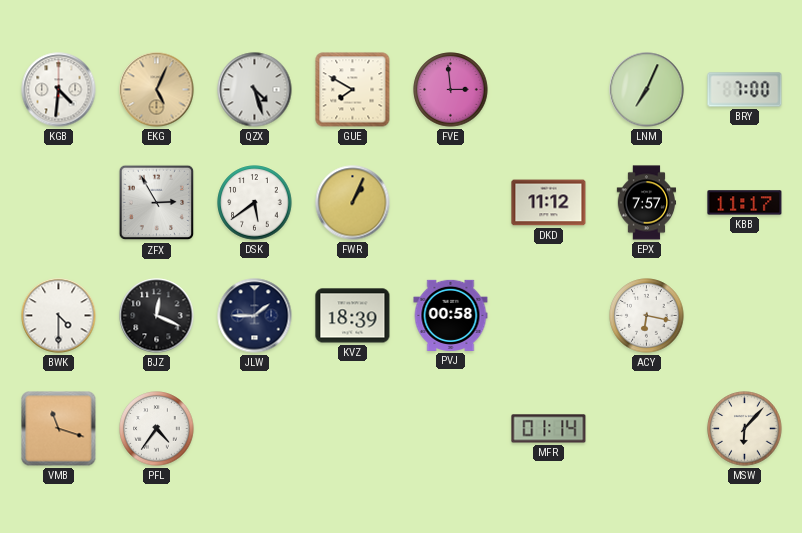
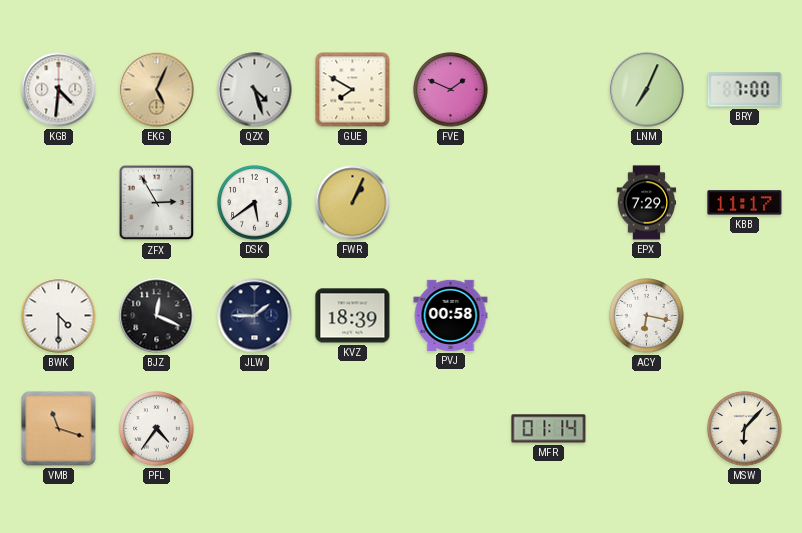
FVE: 2:59 -> 1:49
DKD: 11:12 -> none
EPX: 7:57 -> 7:29
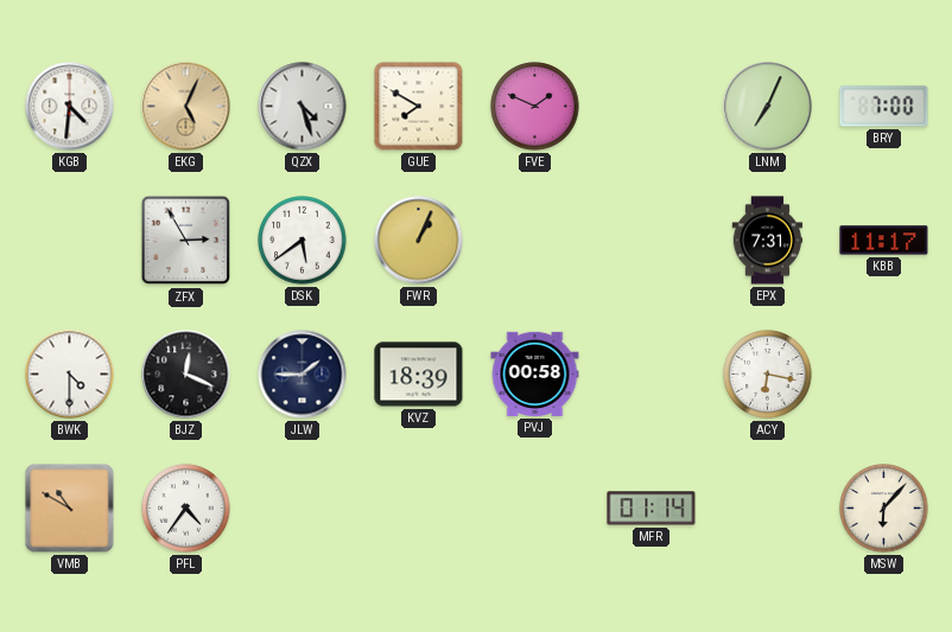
EPX: 7:29 -> 7:31
VMB: 11:18 -> 10:50
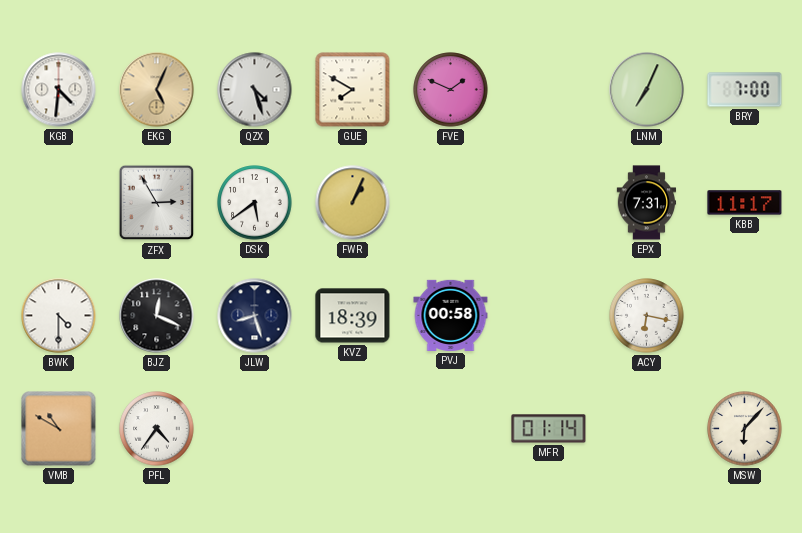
JLW: 1:45 -> 8:27
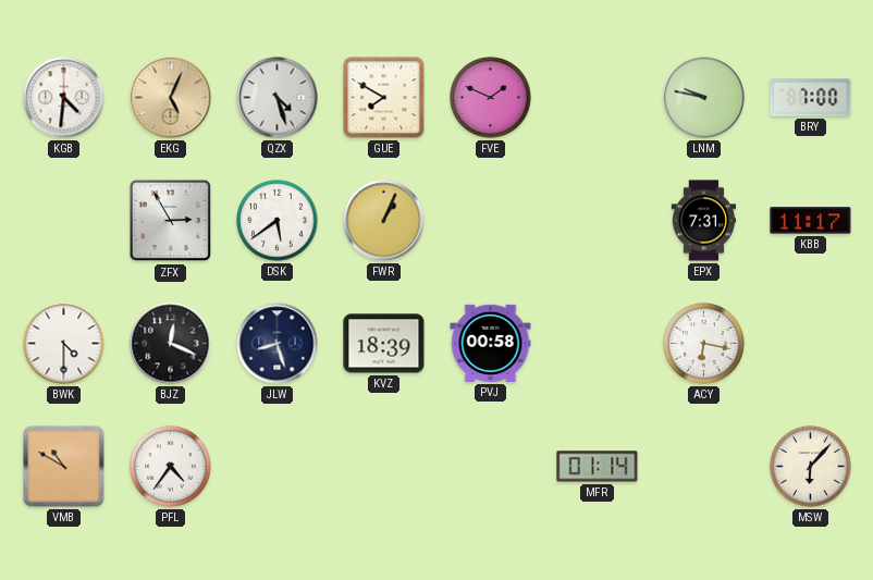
LNM: 7:04 -> 9:47
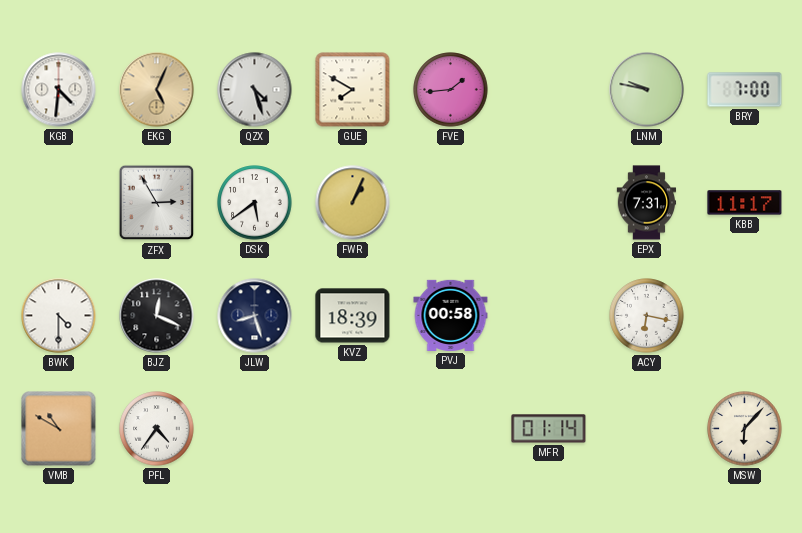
FVE: 1:49 -> 1:44
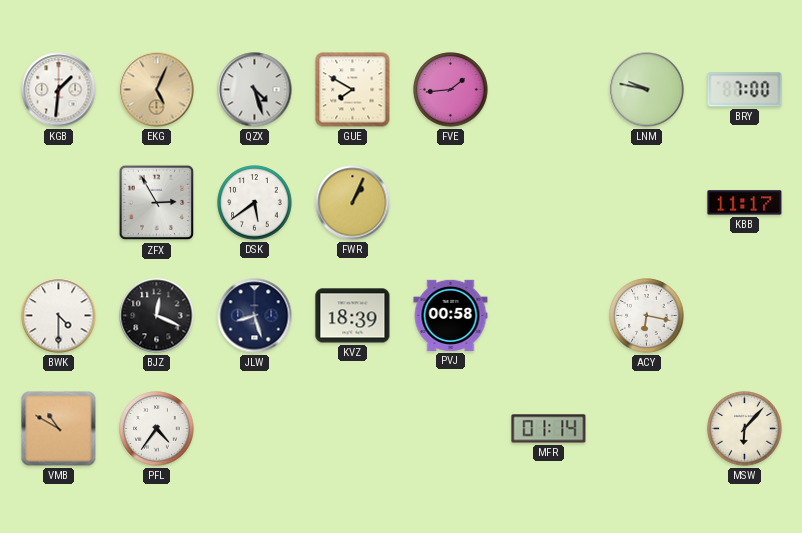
KGB: 4:31 -> 1:31
EPX: 7:31 -> none
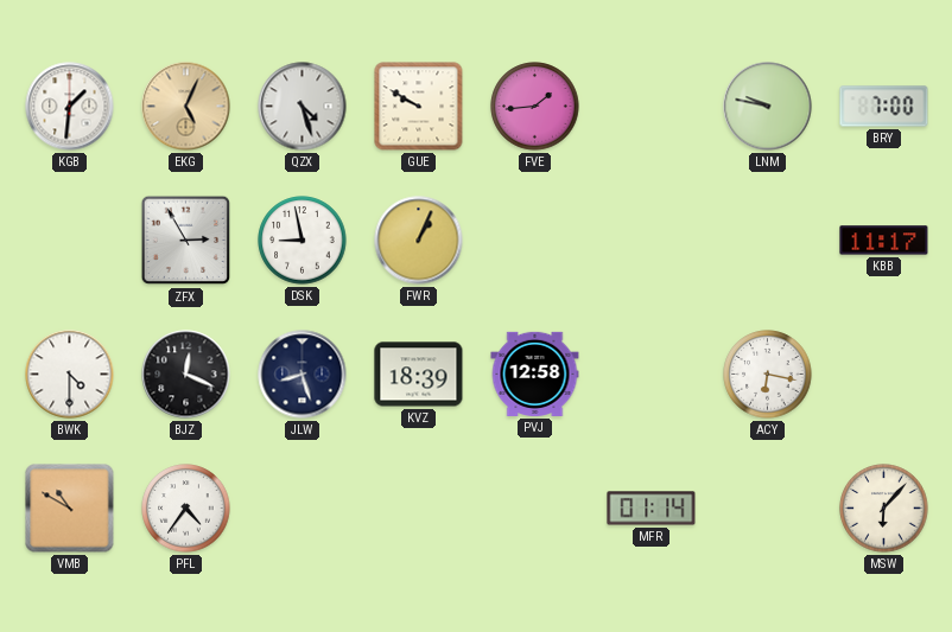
GUE: 7:50 -> 9:50
DSK: 5:39 -> 8:58
PVJ: 00:58 -> 12:58
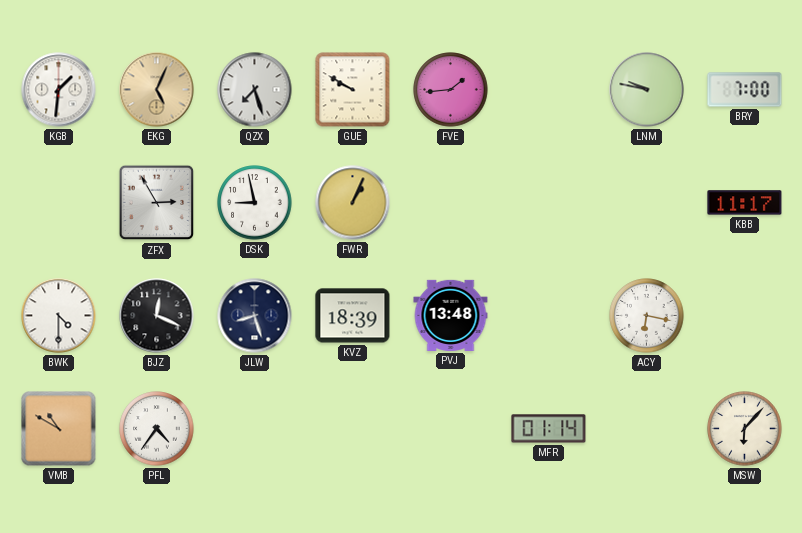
QZX: 4:27 -> 7:27
PVJ: 12:58 -> 13:48
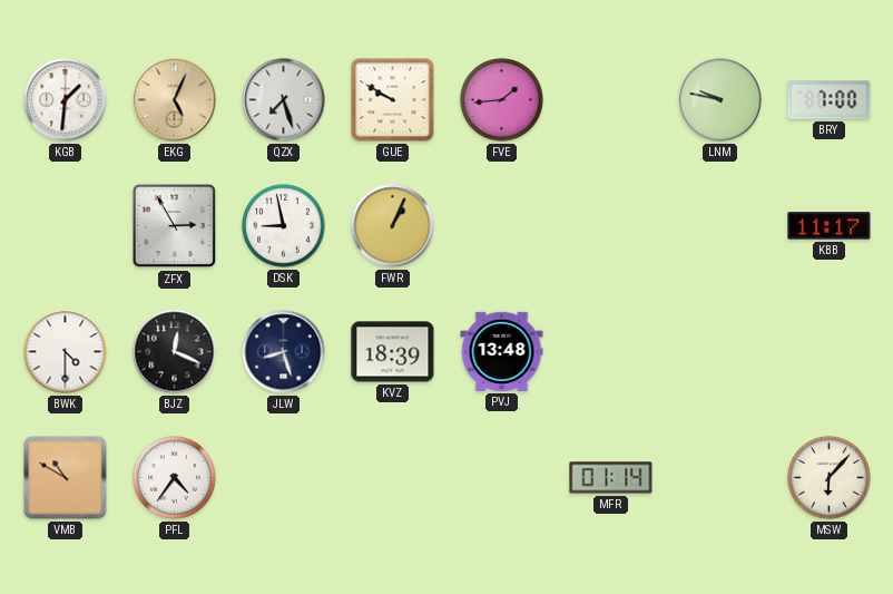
ACY: 6:17 -> none
